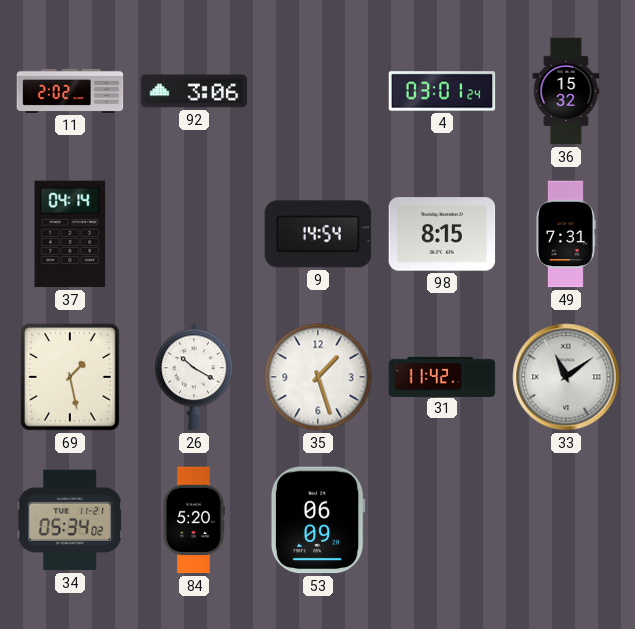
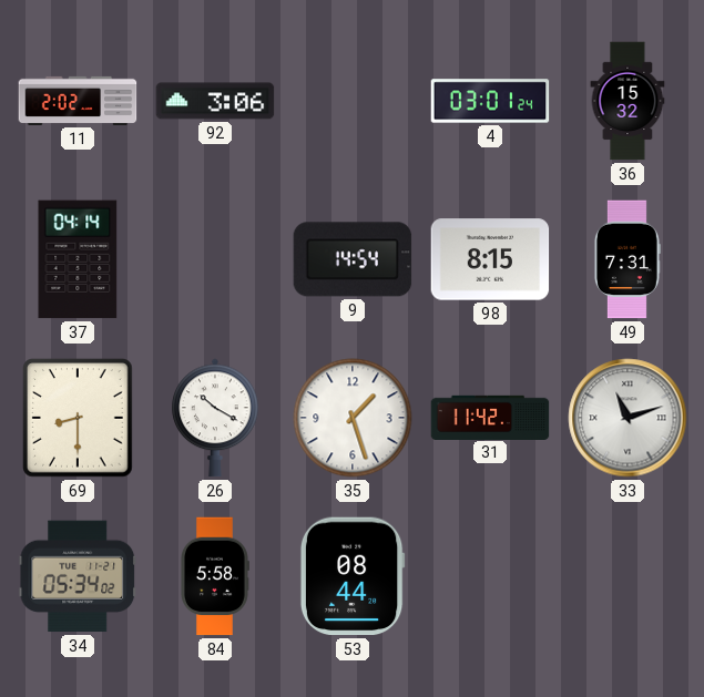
69: 1:28 -> 8:30
33: 11:09 -> 11:12
84: 5:20 -> 5:58
53: 06:09 -> 08:44
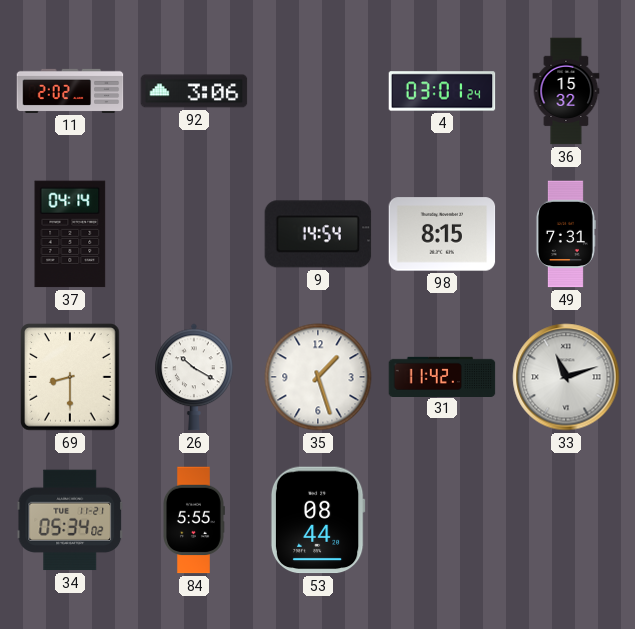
84: 5:58 -> 5:55
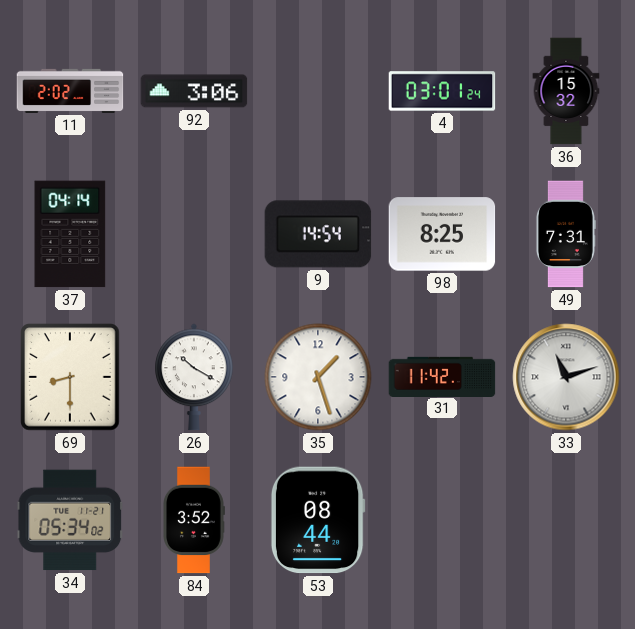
98: 8:15 -> 8:25
84: 5:55 -> 3:52
